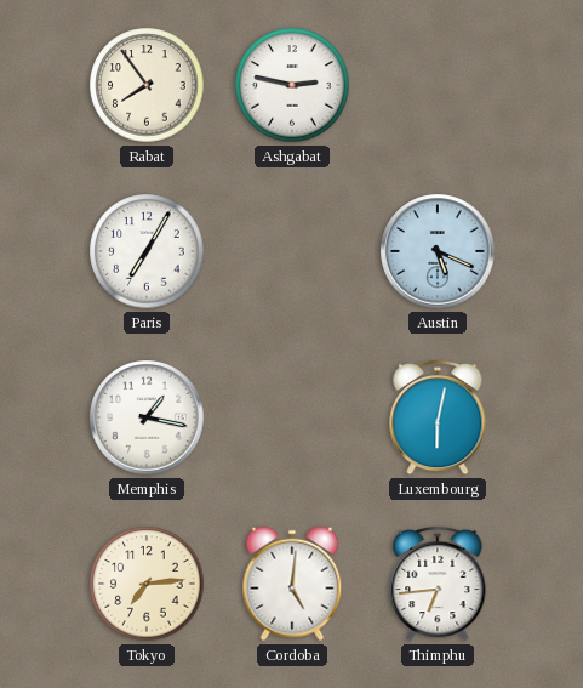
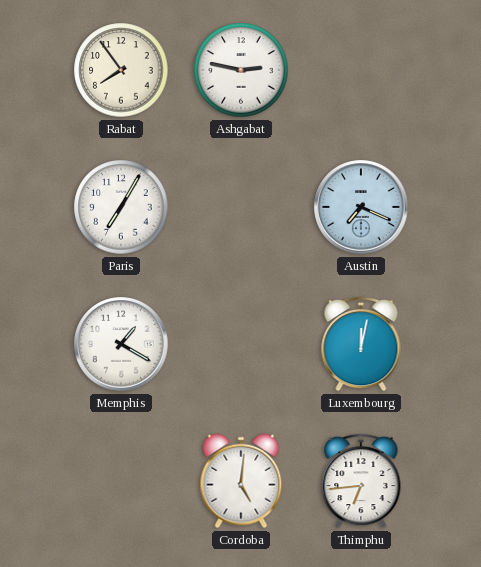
Austin: 5:19 -> 7:19
Memphis: 1:17 -> 1:20
Luxembourg: 6:02 -> 12:02
Tokyo: 7:14 -> none
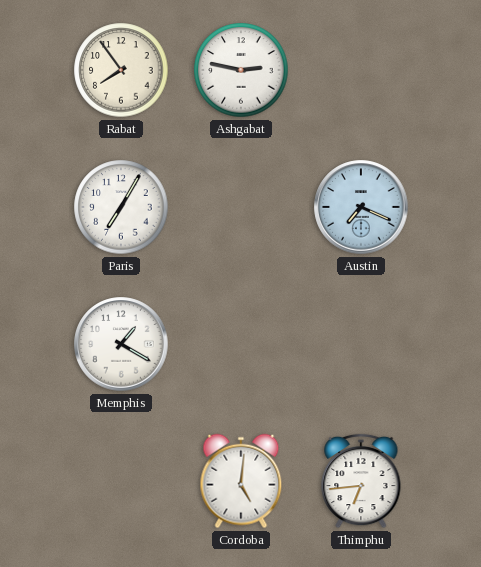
Luxembourg: 12:02 -> none
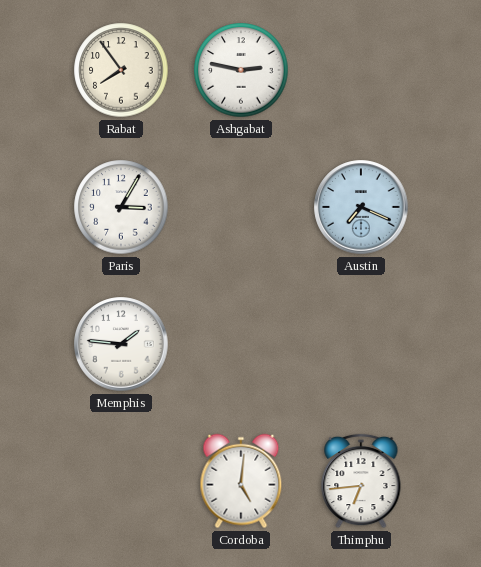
Paris: 7:05 -> 3:05
Memphis: 1:20 -> 1:46
